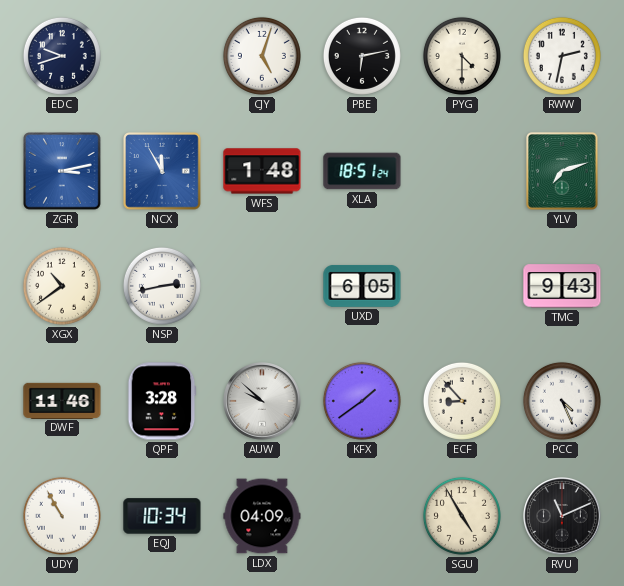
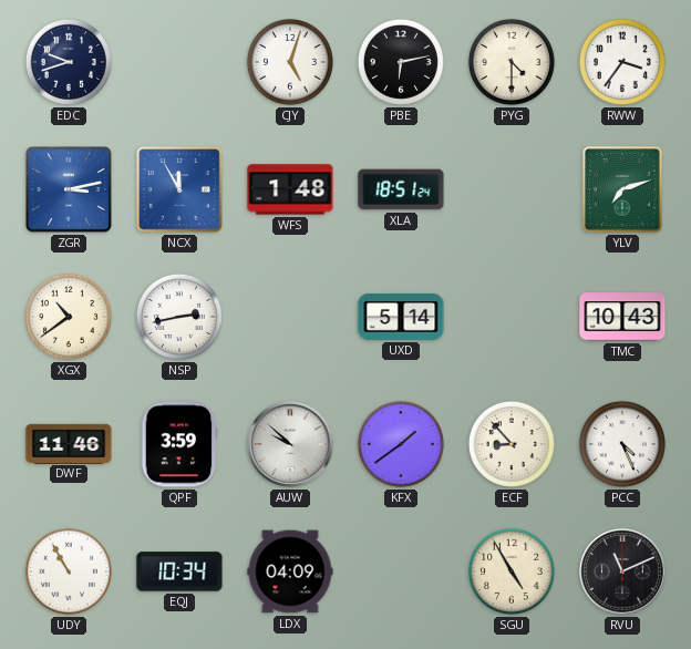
RWW: 2:32 -> 3:36
UXD: 6:05 -> 5:14
TMC: 9:43 -> 10:43
QPF: 3:28 -> 3:59
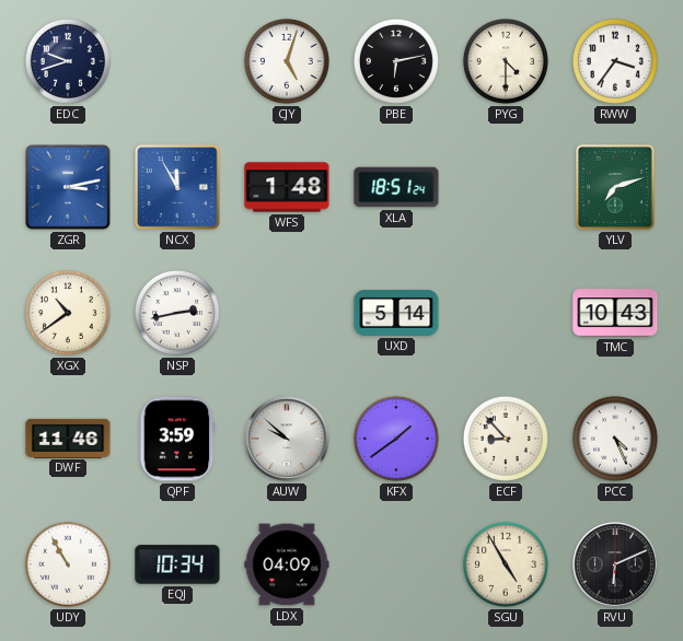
RVU: 11:11 -> 6:11
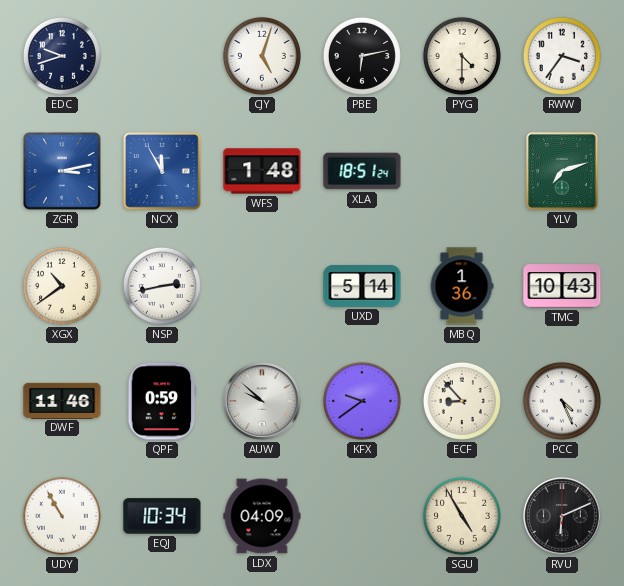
MBQ: none -> 1:36
QPF: 3:59 -> 0:59
KFX: 1:39 -> 9:39
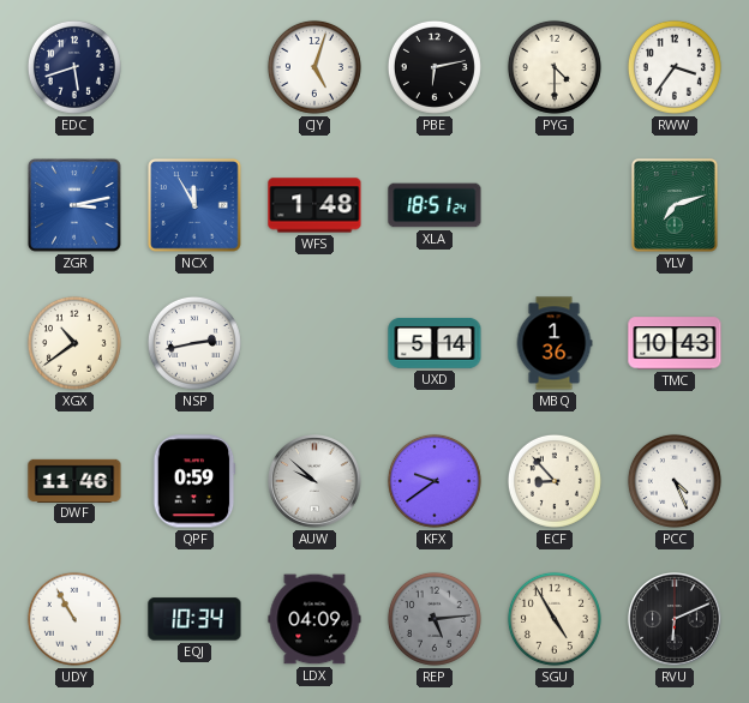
EDC: 9:42 -> 5:42
REP: none -> 5:14
